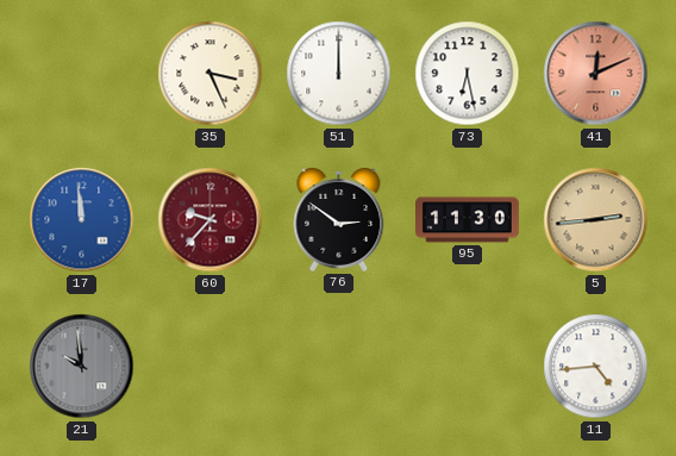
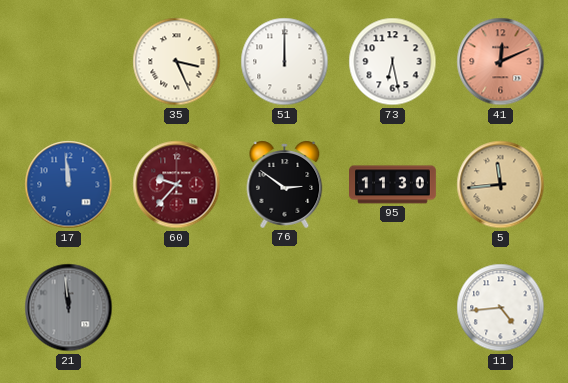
5: 2:44 -> 11:44
21: 9:59 -> 11:59
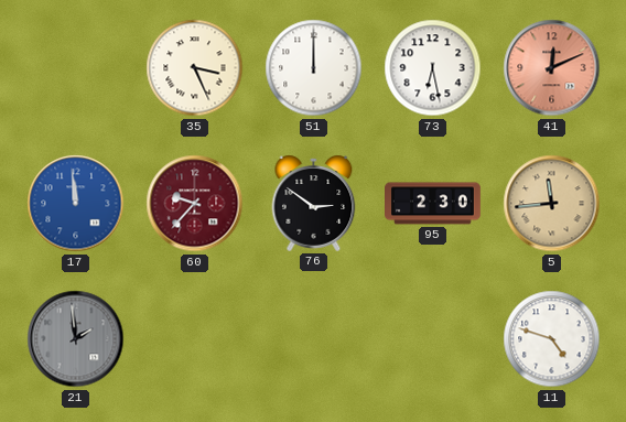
95: 11:30 -> 2:30
21: 11:59 -> 1:59
11: 4:44 -> 4:48
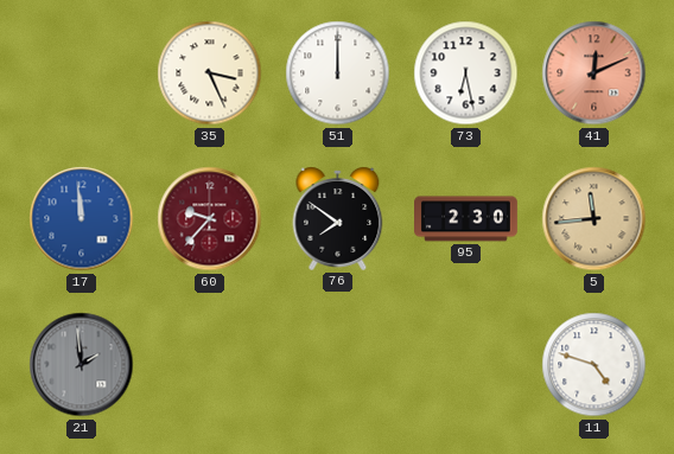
76: 2:51 -> 7:51
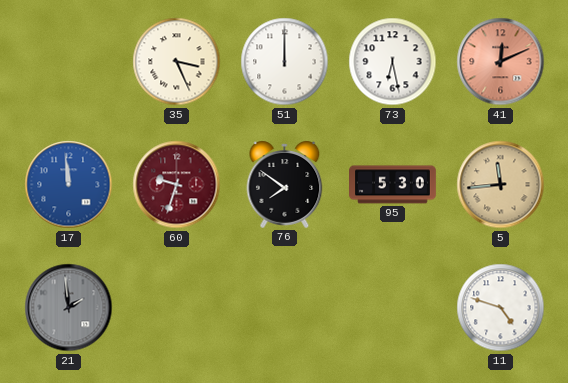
60: 9:37 -> 9:33
95: 2:30 -> 5:30
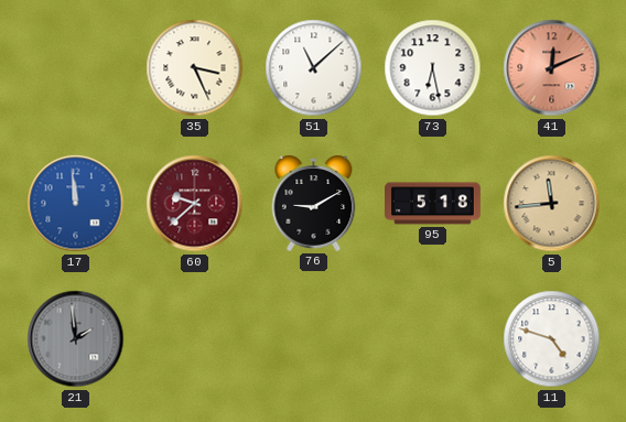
51: 12:00 -> 11:08
60: 9:33 -> 9:38
76: 7:51 -> 9:10
95: 5:30 -> 5:18
